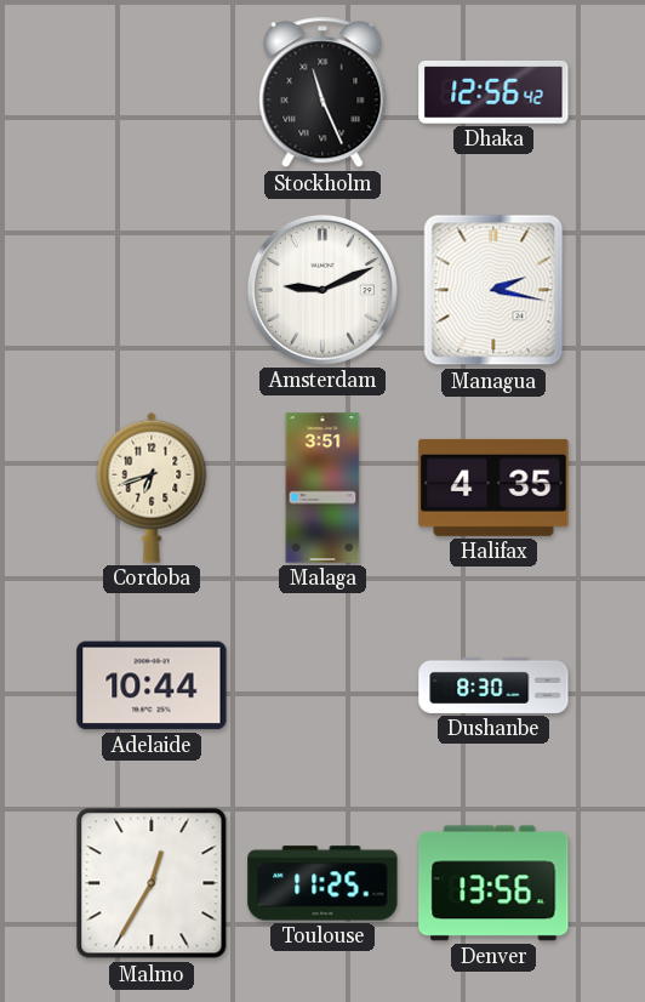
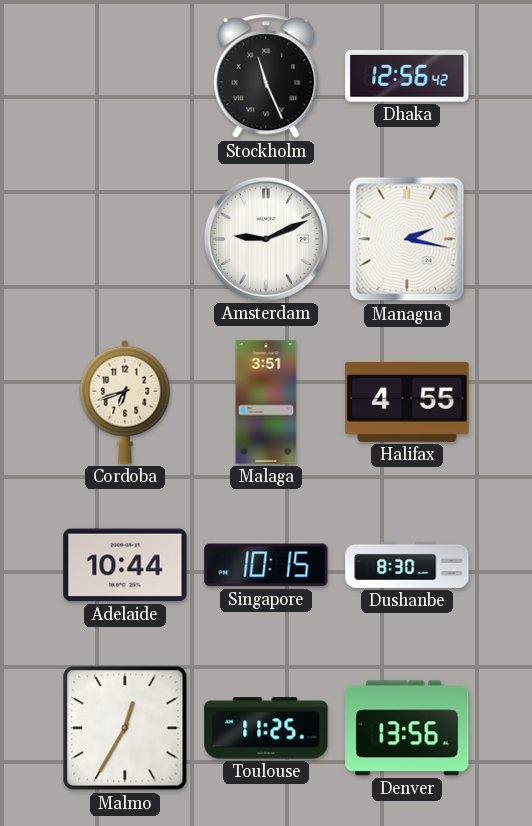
Halifax: 4:35 -> 4:55
Singapore: none -> 10:15
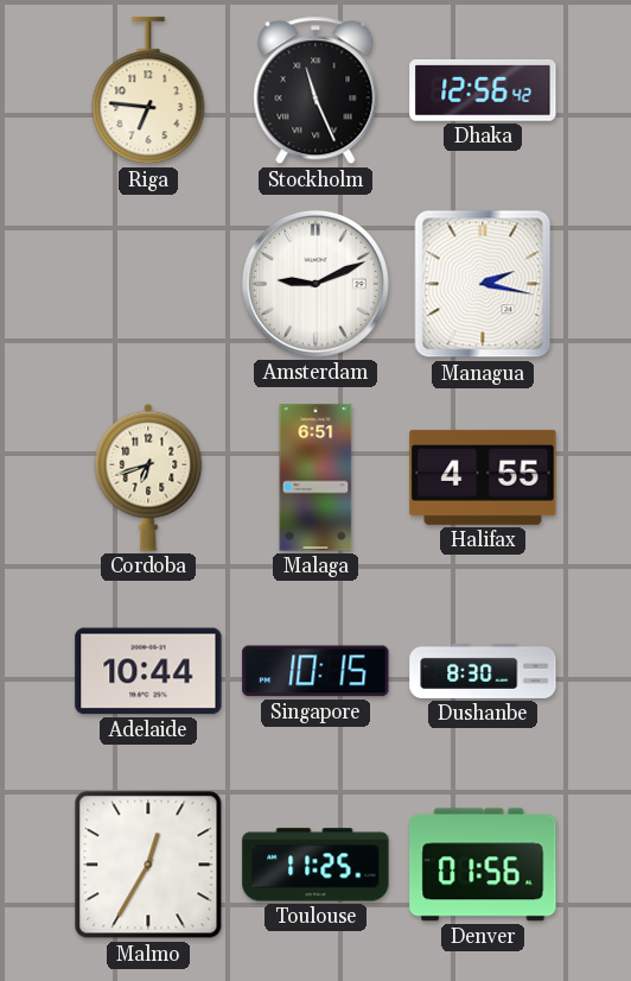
Riga: none -> 6:46
Malaga: 3:51 -> 6:51
Denver: 13:56 -> 01:56
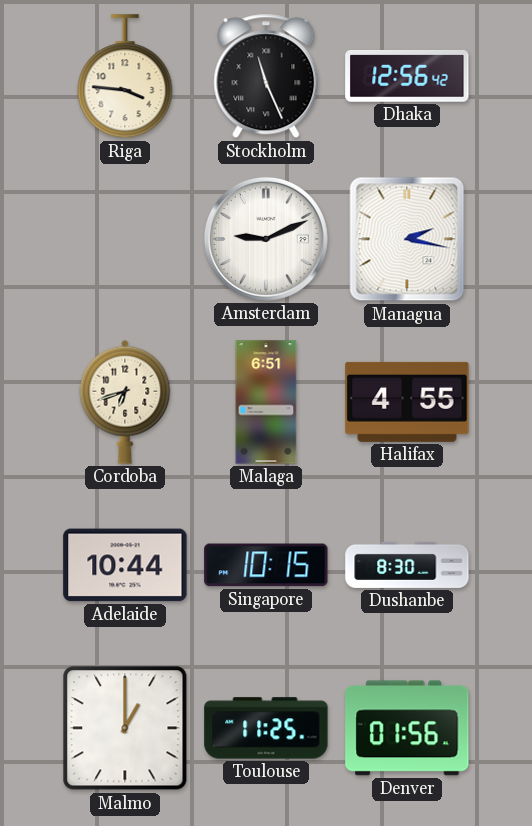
Riga: 6:46 -> 3:46
Malmo: 12:35 -> 1:00
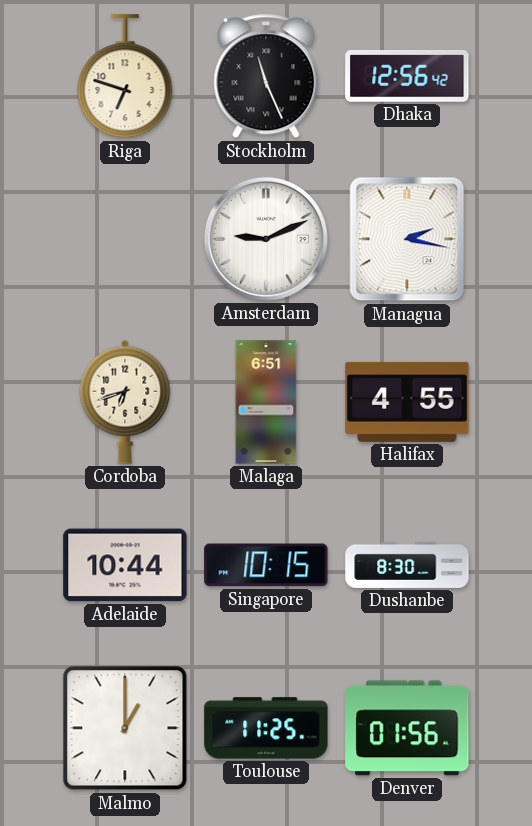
Riga: 3:46 -> 6:48
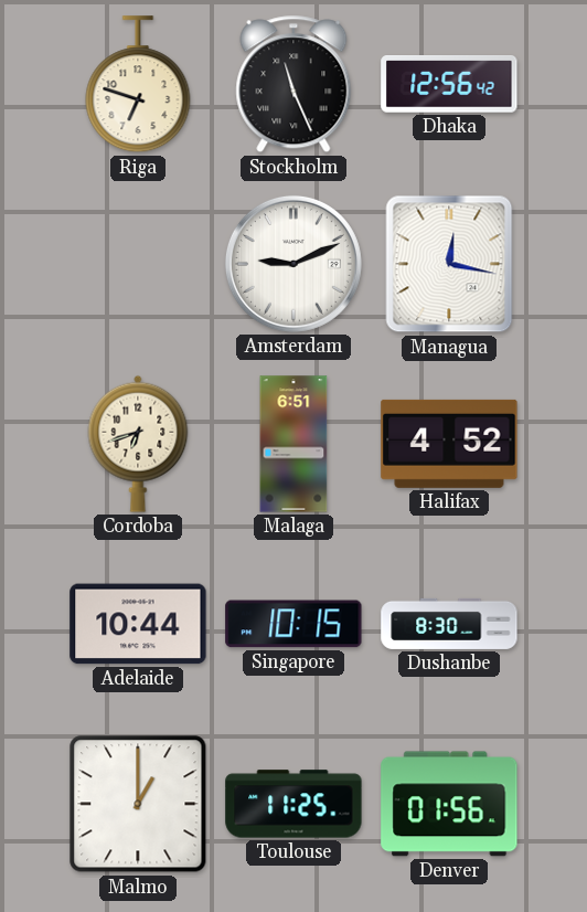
Managua: 2:17 -> 12:17
Halifax: 4:55 -> 4:52
